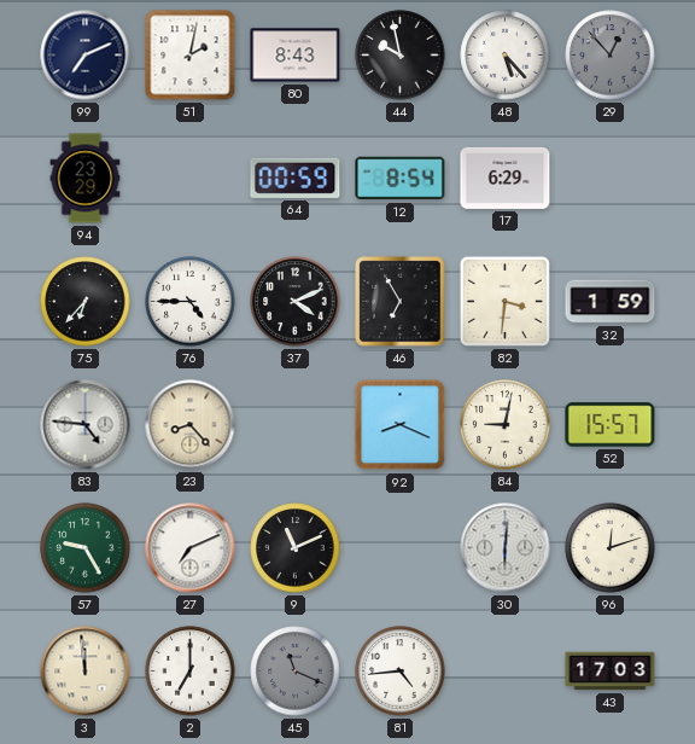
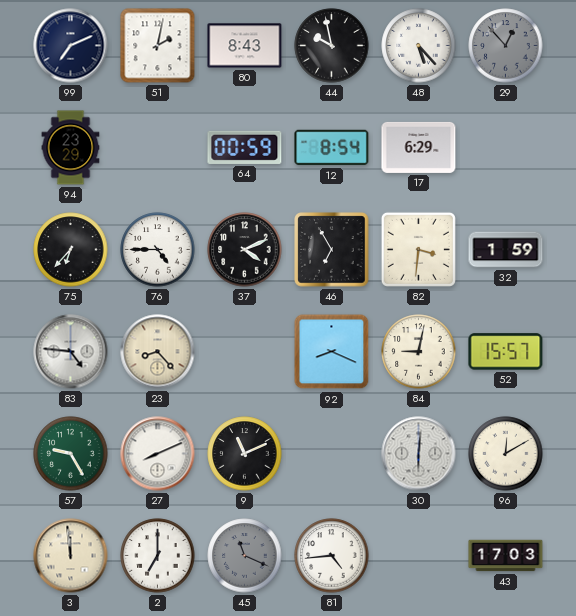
27: 7:11 -> 8:11
96: 12:12 -> 12:10
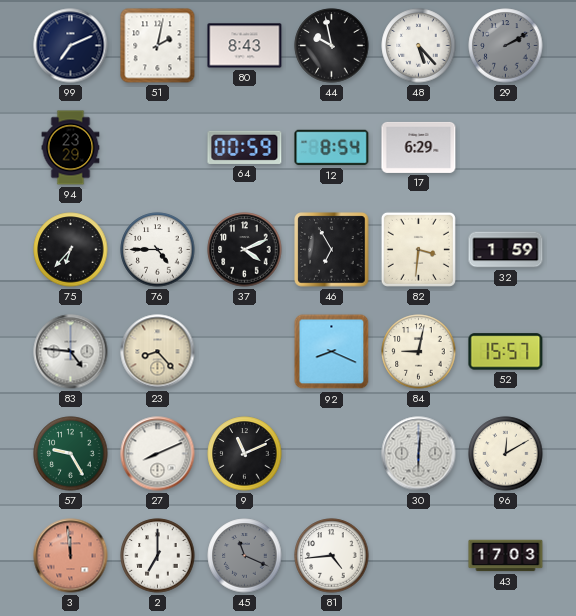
29: 12:53 -> 2:10
3 dial: cream -> salmon
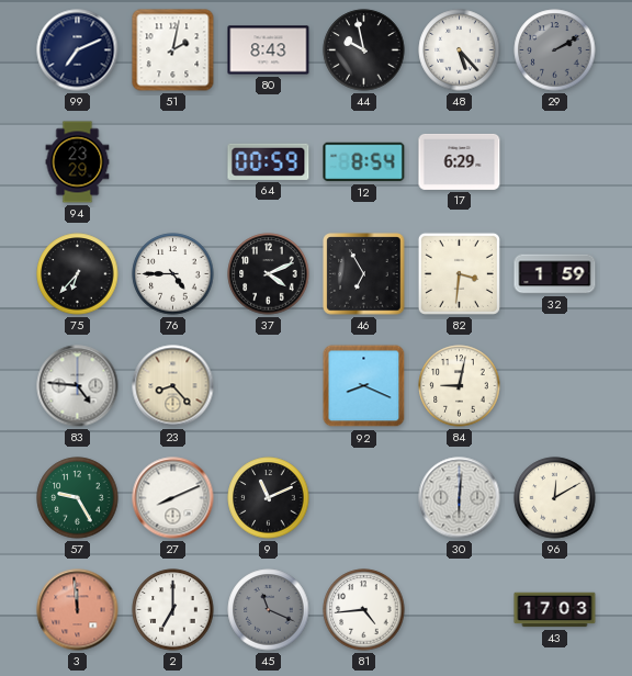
52: 15:57 -> none
